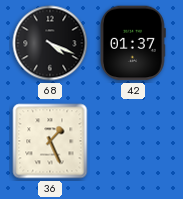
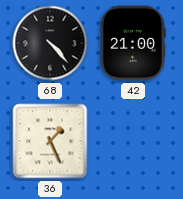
68: 4:19 -> 4:23
42: 01:37 -> 21:00
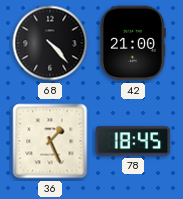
78: none -> 18:45
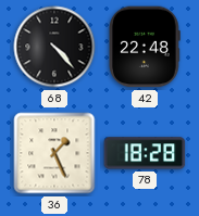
42: 21:00 -> 22:48
78: 18:45 -> 18:28
